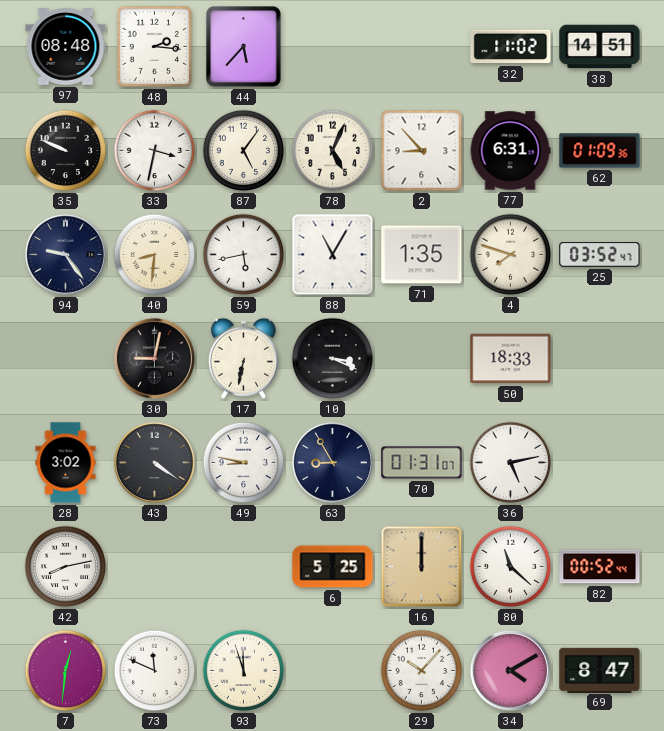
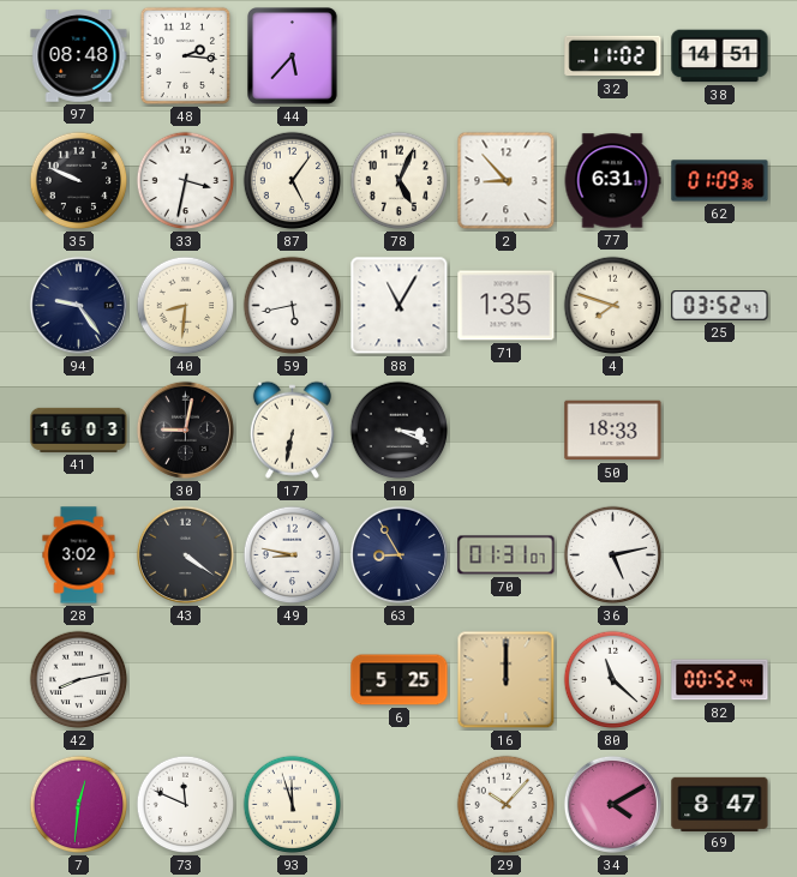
41: none -> 16:03
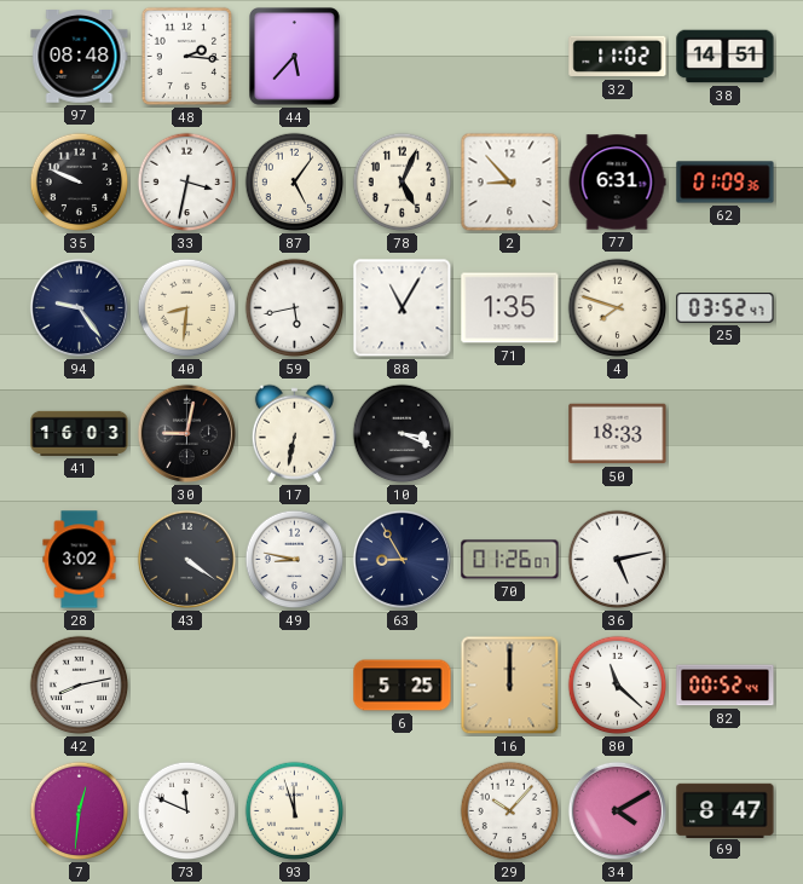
70: 01:31 -> 01:26
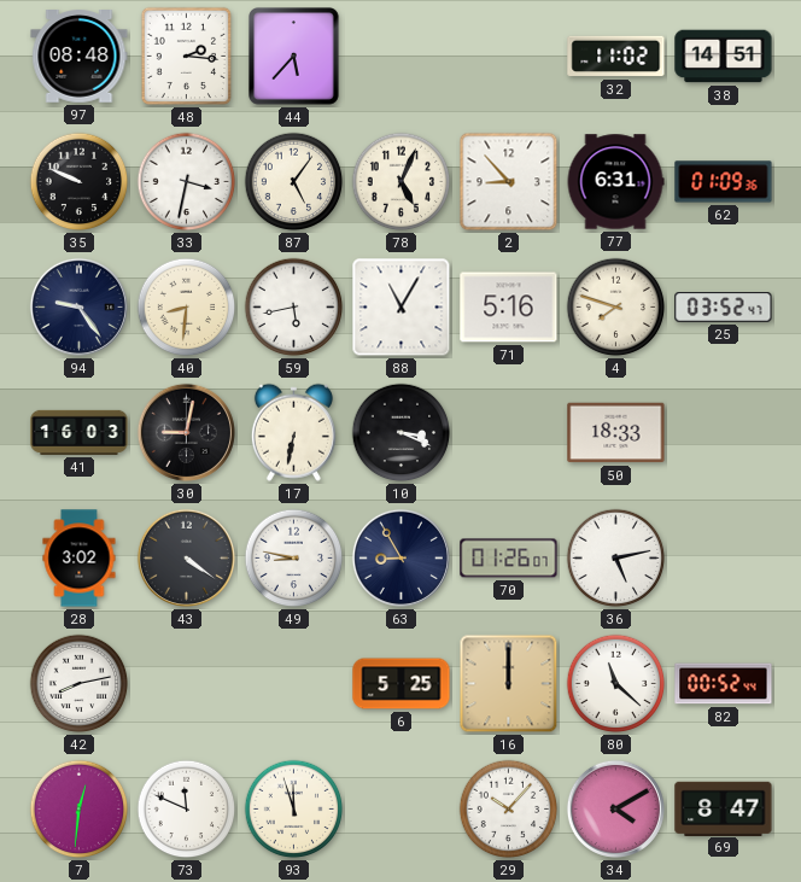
71: 1:35 -> 5:16
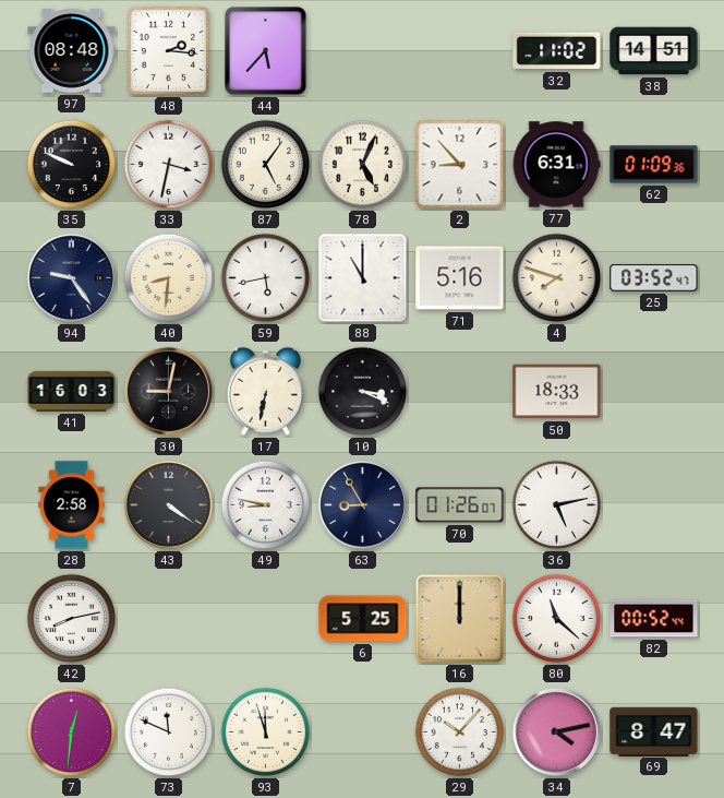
88: 11:05 -> 11:00
28: 3:02 -> 2:58
34: 4:10 -> 4:13
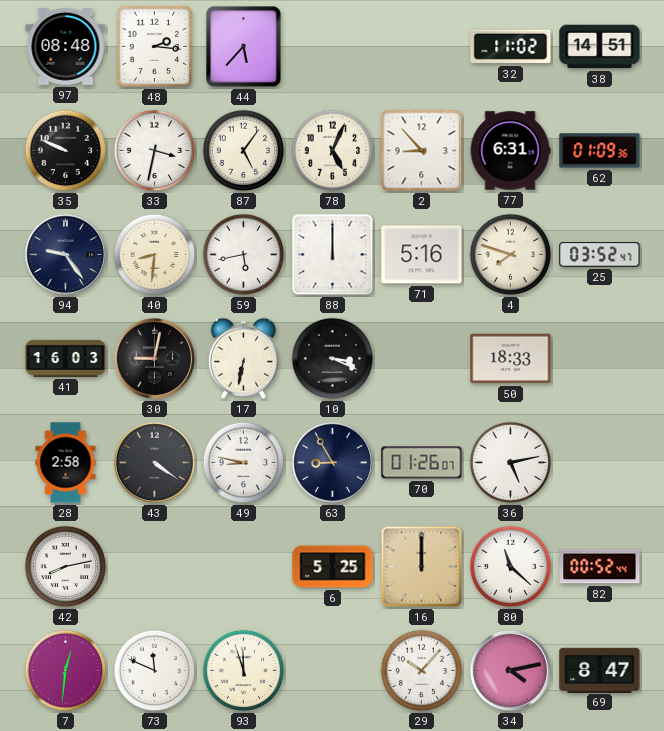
88: 11:00 -> 12:00
